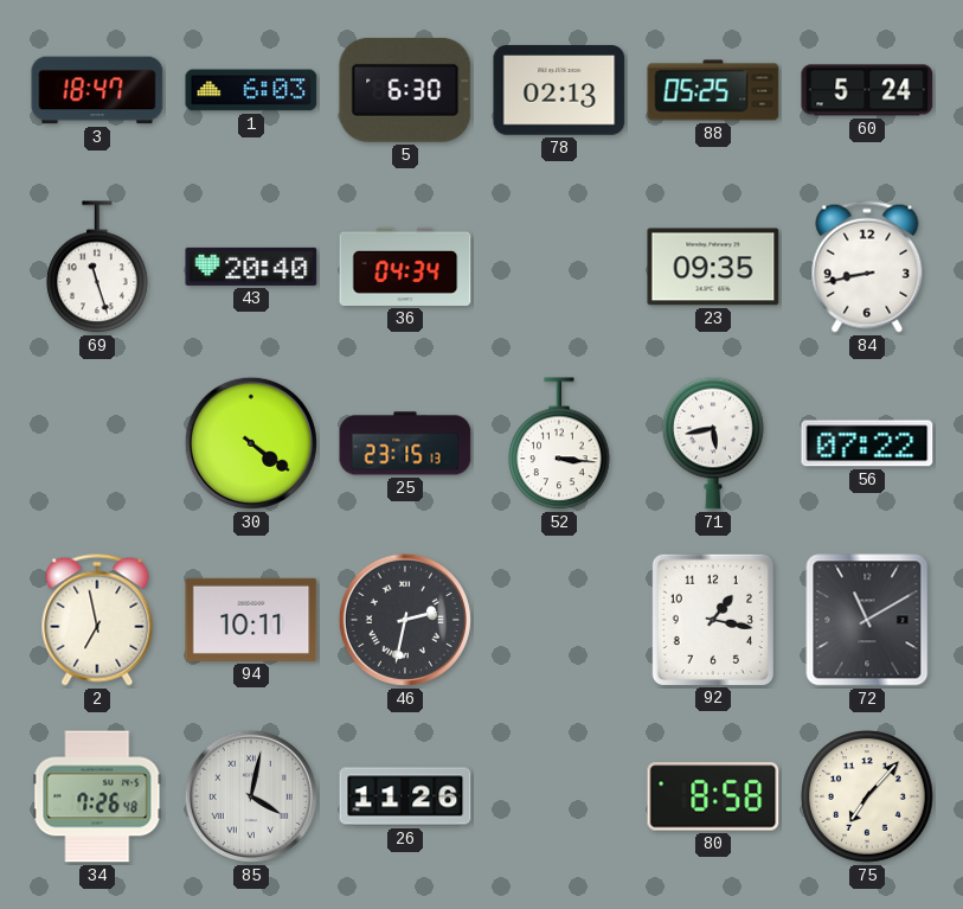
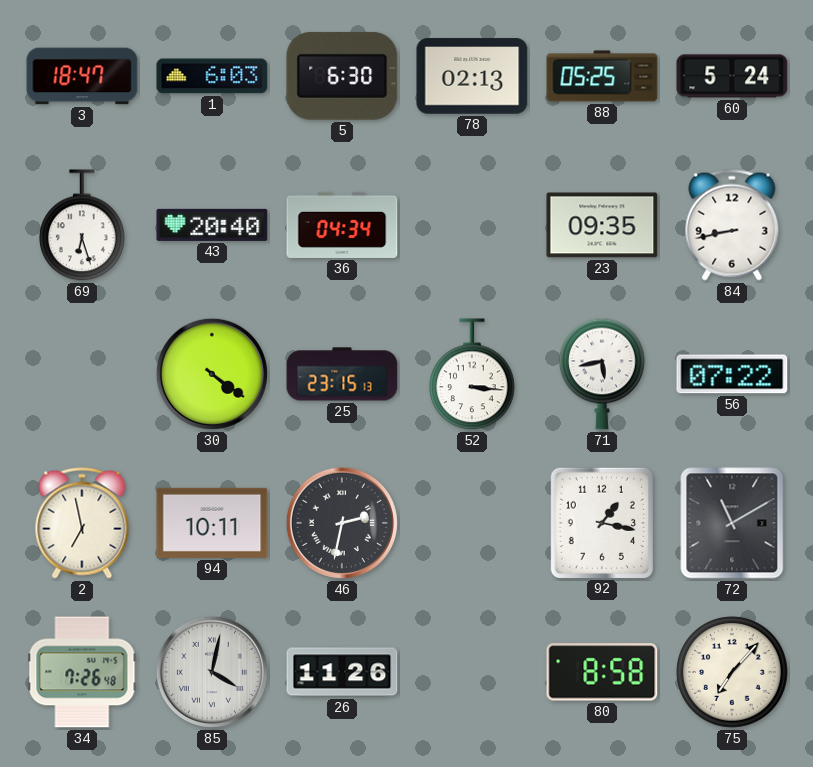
69: 11:27 -> 6:27
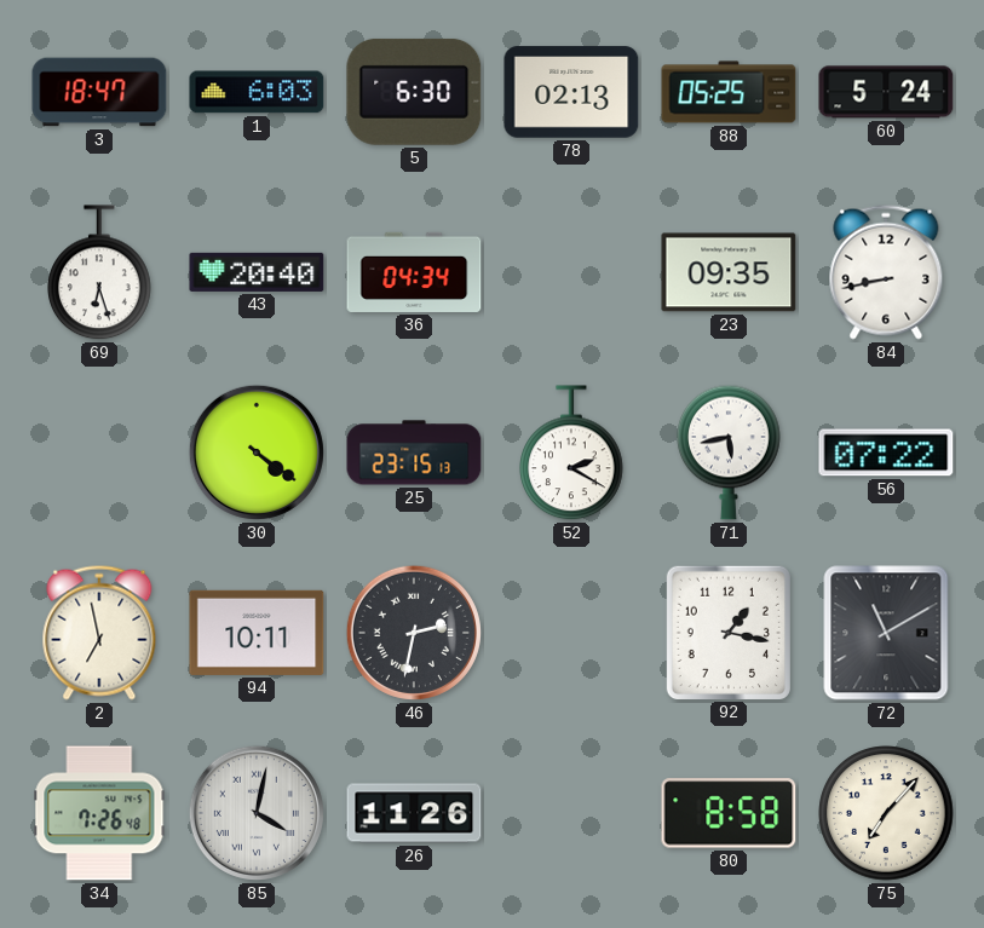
52: 3:16 -> 2:20
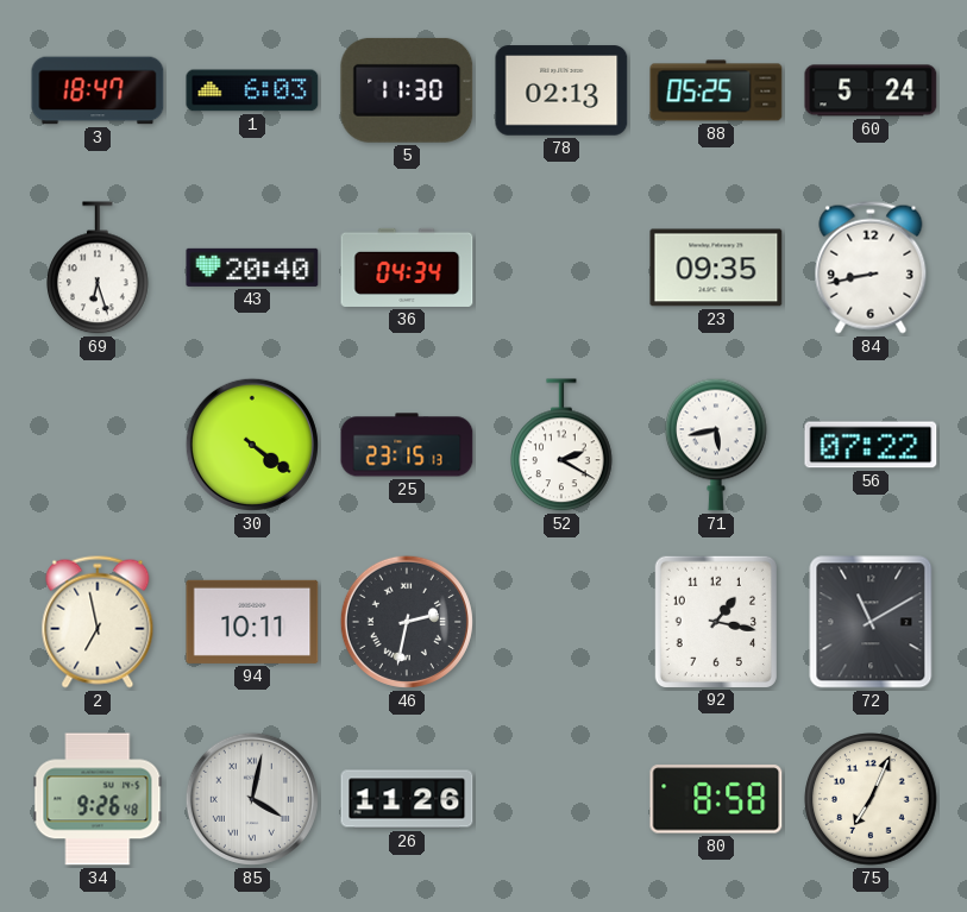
5: 6:30 -> 11:30
34: 7:26 -> 9:26
75: 7:07 -> 7:04
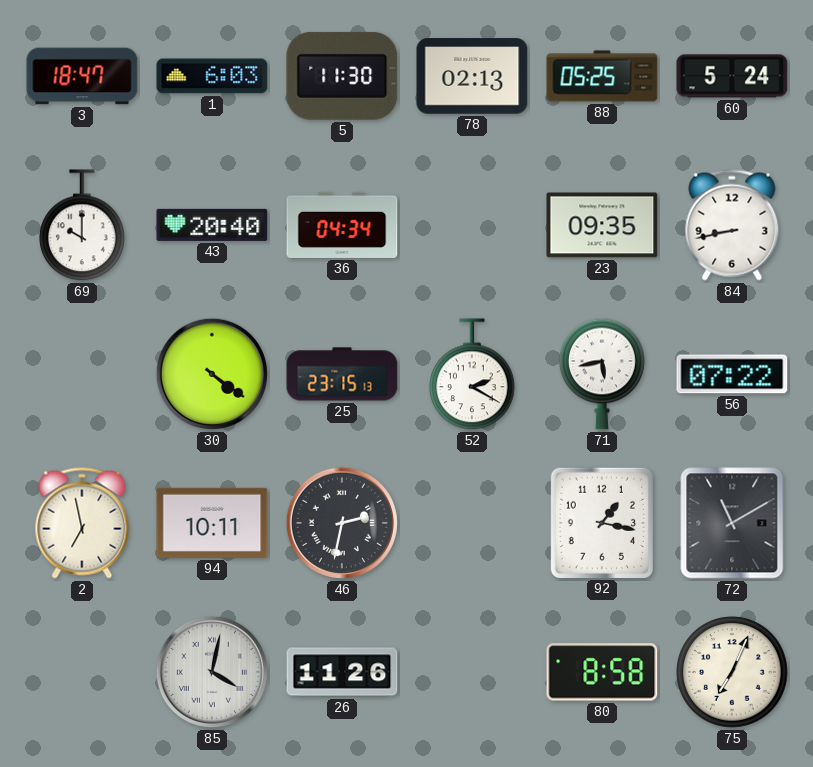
69: 6:27 -> 10:00
34: 9:26 -> none
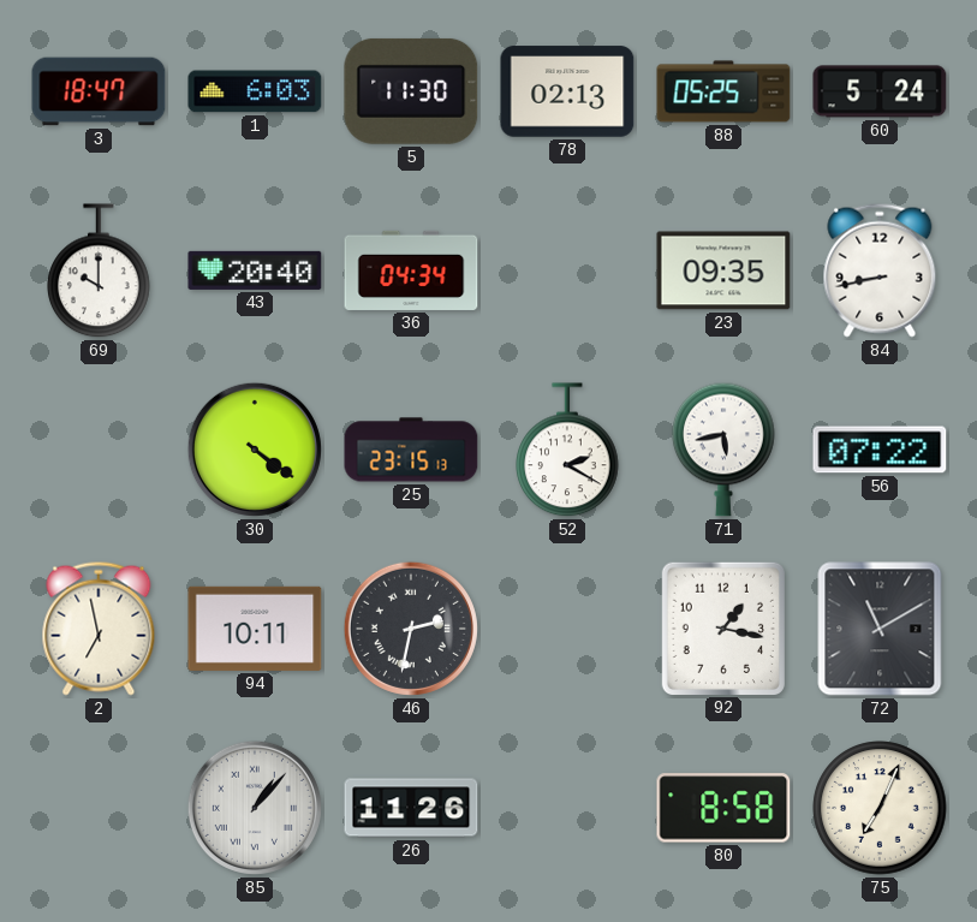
85: 4:02 -> 1:07
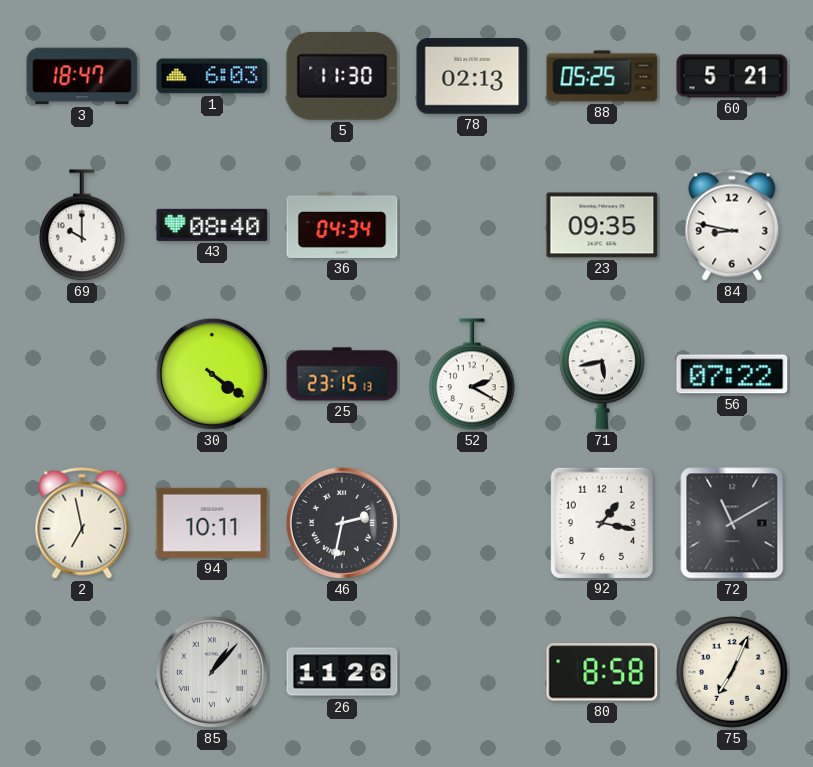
60: 5:24 -> 5:21
43: 20:40 -> 08:40
84: 8:43 -> 8:47
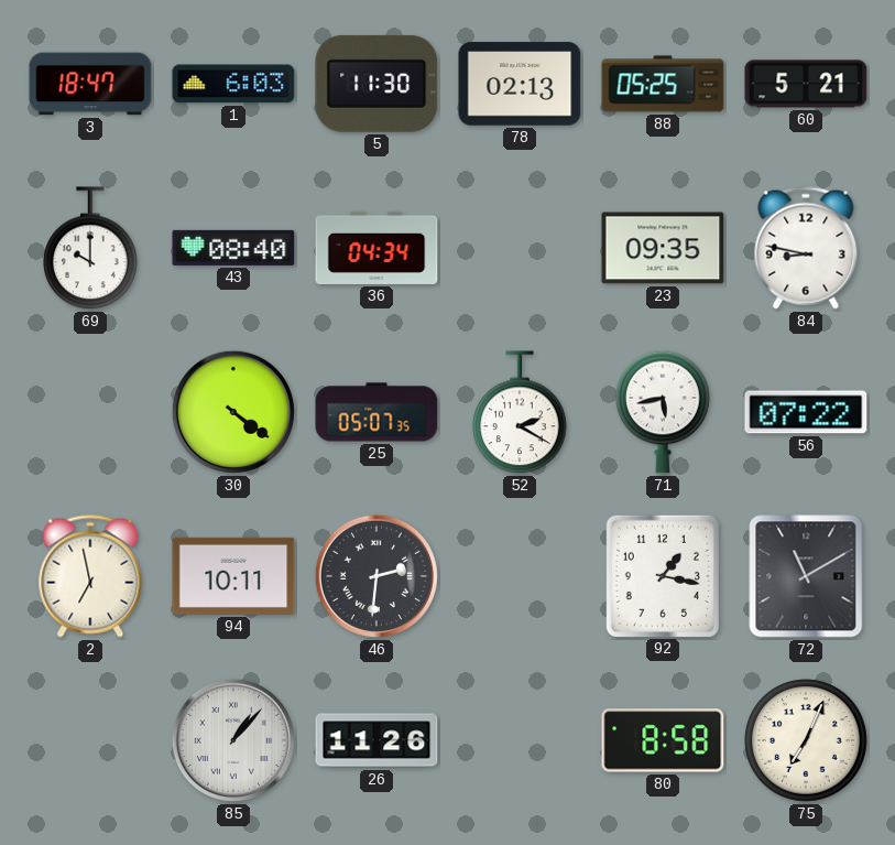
25: 23:15 -> 05:07
46: 2:32 -> 2:31
